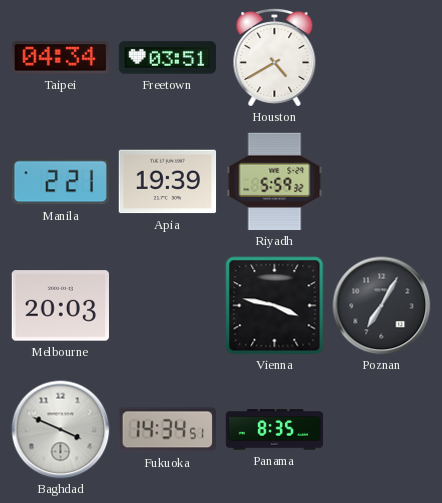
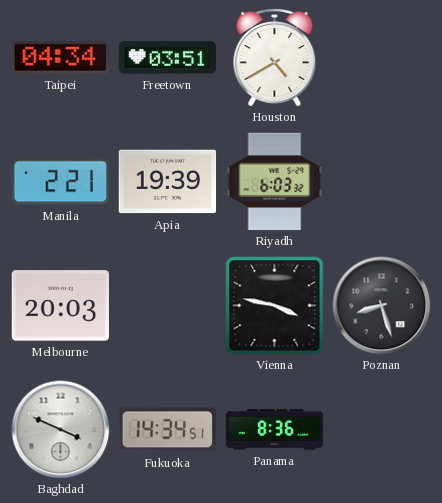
Riyadh: 5:59 -> 6:03
Poznan: 7:05 -> 8:27
Panama: 8:35 -> 8:36
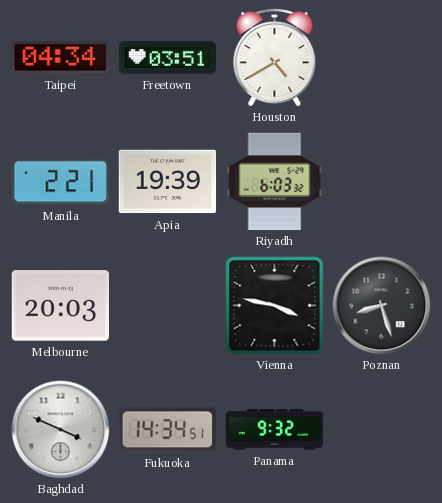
Panama: 8:36 -> 9:32
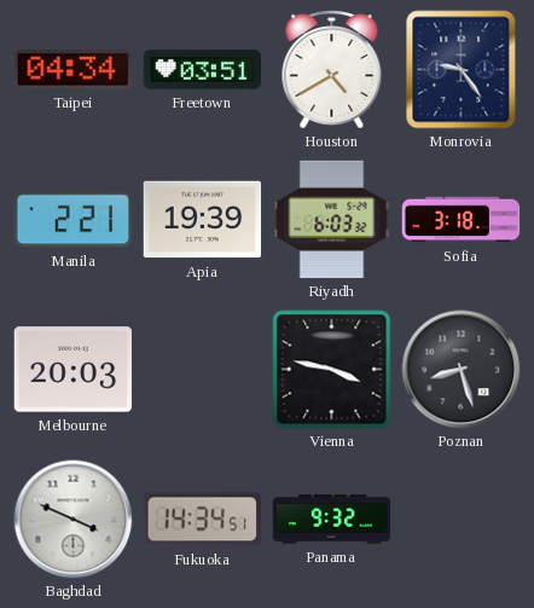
Monrovia: none -> 9:24
Sofia: none -> 3:18
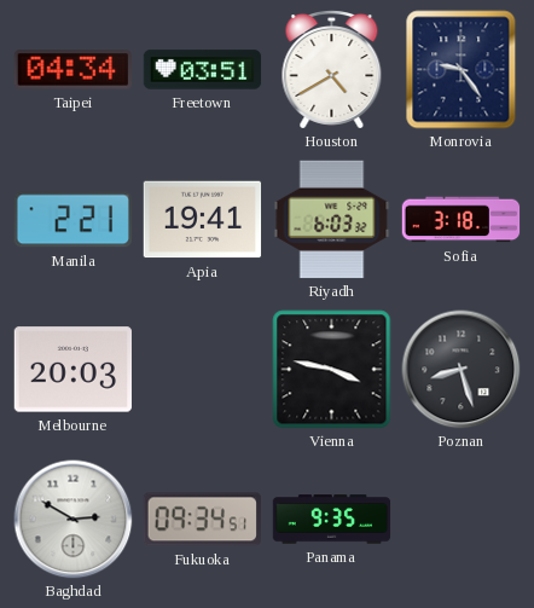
Apia: 19:39 -> 19:41
Baghdad: 3:49 -> 2:50
Fukuoka: 14:34 -> 09:34
Panama: 9:32 -> 9:35
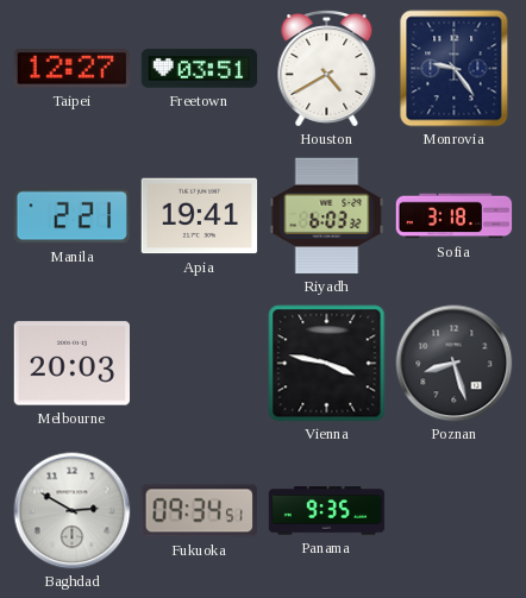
Taipei: 04:34 -> 12:27
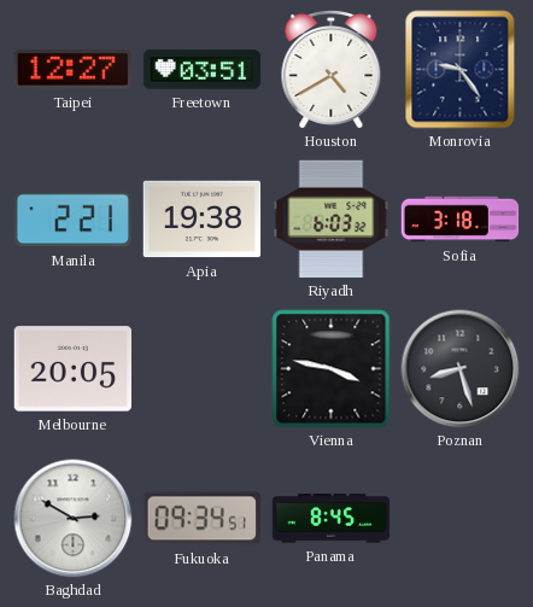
Apia: 19:41 -> 19:38
Melbourne: 20:03 -> 20:05
Panama: 9:35 -> 8:45
